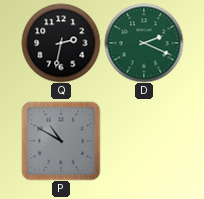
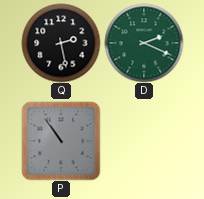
Q: 2:32 -> 2:28
P: 10:50 -> 10:54
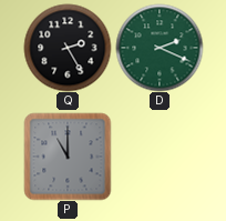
Q: 2:28 -> 2:25
P: 10:54 -> 11:00
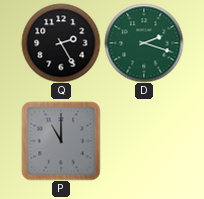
D: 2:19 -> 2:18
